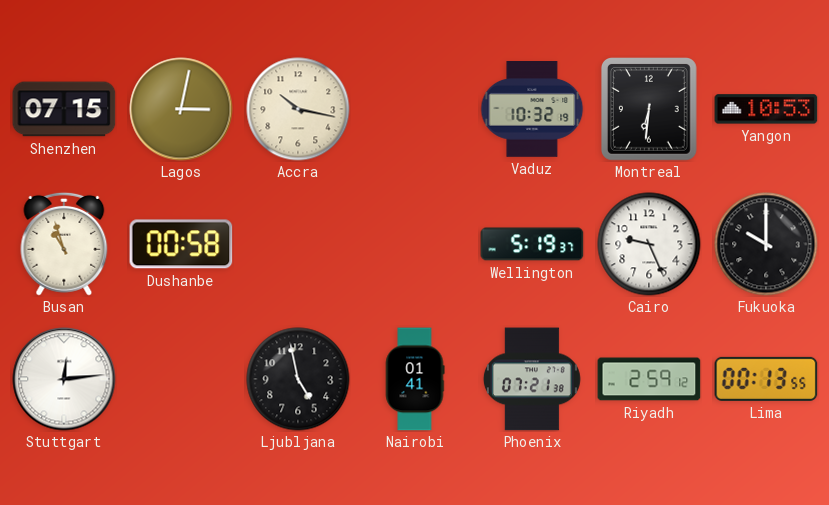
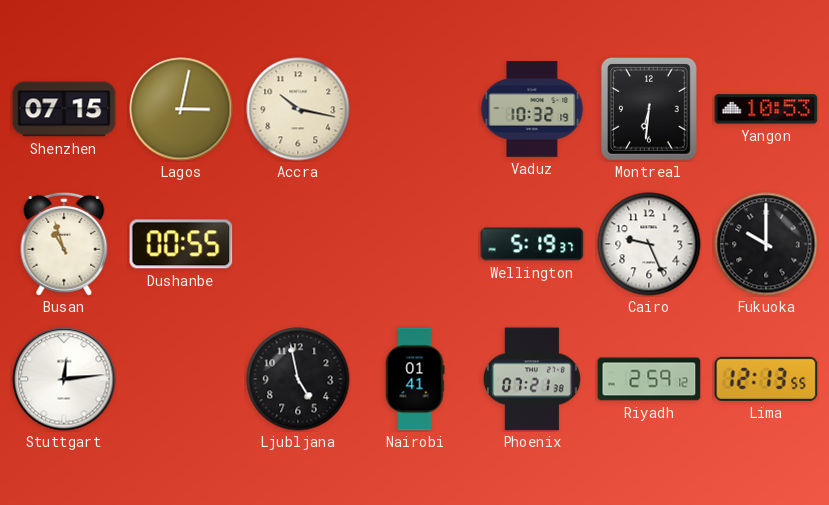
Dushanbe: 00:58 -> 00:55
Lima: 00:13 -> 12:13
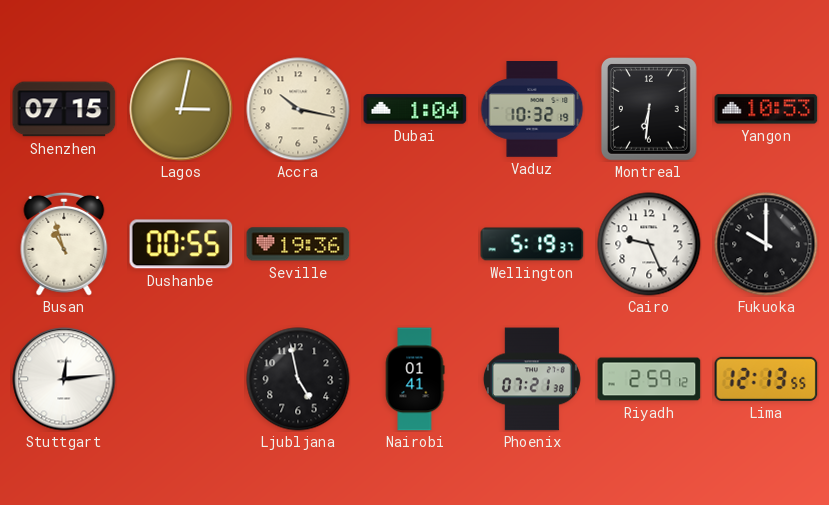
Dubai: none -> 1:04
Seville: none -> 19:36
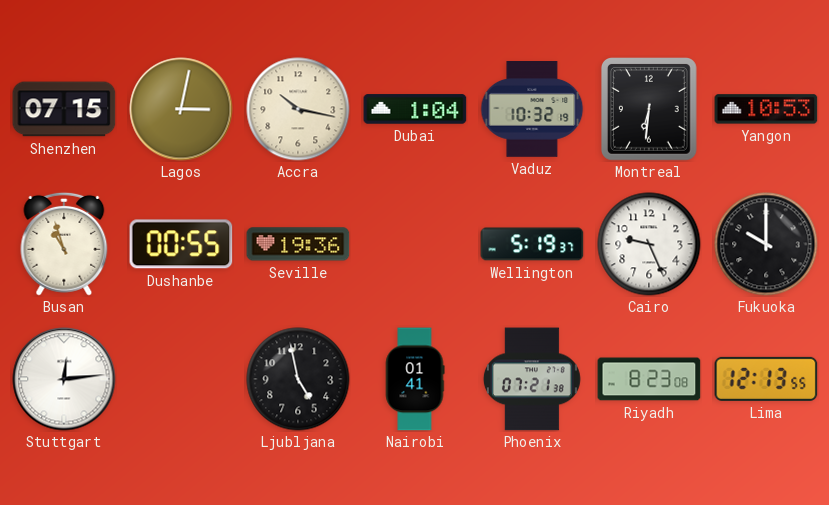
Riyadh: 2:59 -> 8:23
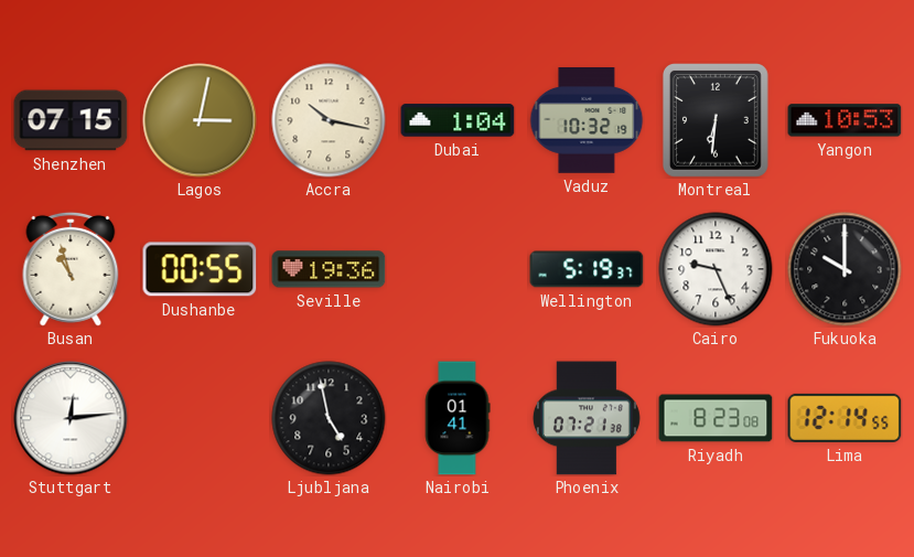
Lima: 12:13 -> 12:14
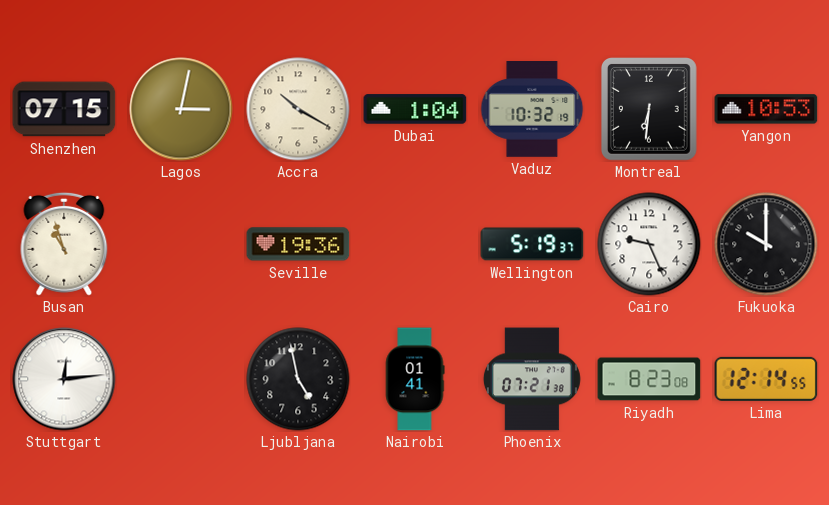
Accra: 10:17 -> 10:20
Dushanbe: 00:55 -> none
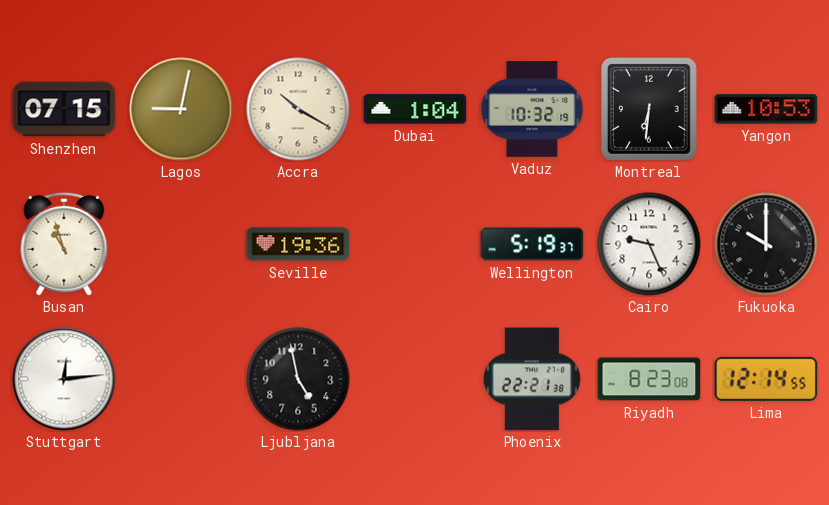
Lagos: 3:02 -> 9:02
Nairobi: 01:41 -> none
Phoenix: 07:21 -> 22:21
